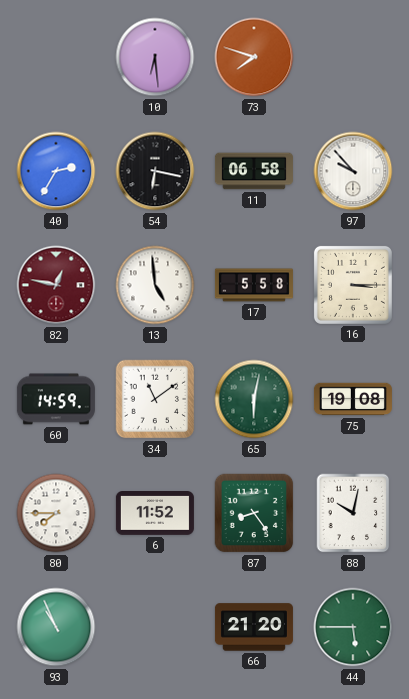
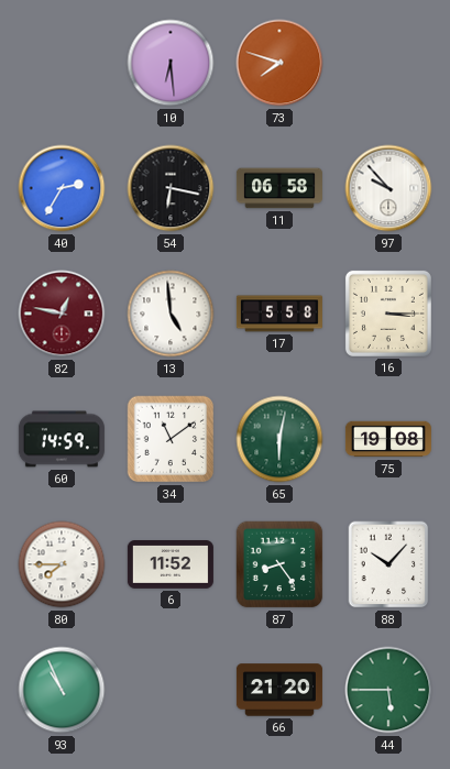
88: 10:02 -> 10:07
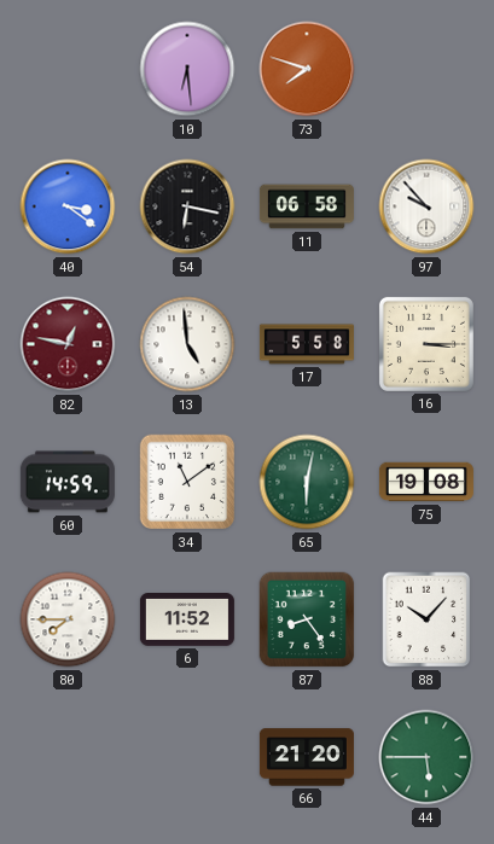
40: 2:35 -> 3:21
93: 10:56 -> none
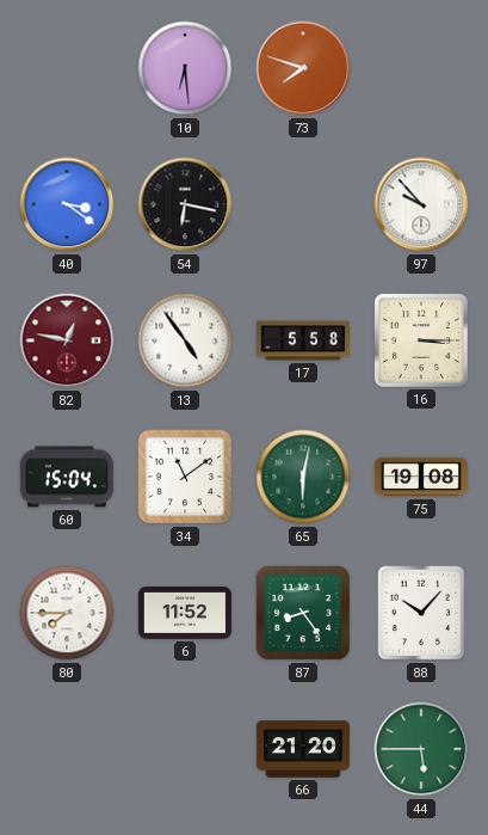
11: 06:58 -> none
13: 4:59 -> 4:54
60: 14:59 -> 15:04
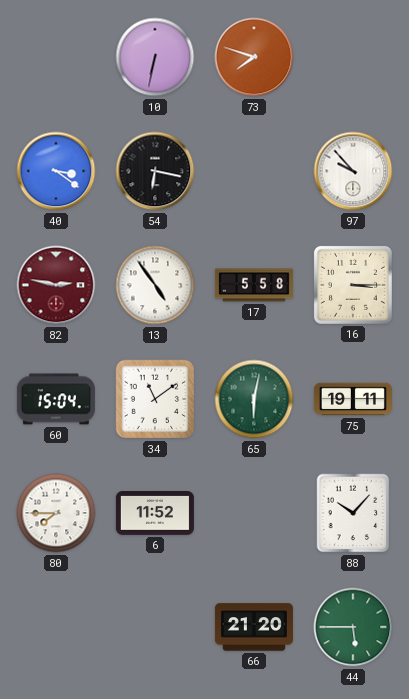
10: 6:29 -> 6:32
82: 12:47 -> 2:47
75: 19:08 -> 19:11
87: 8:24 -> none
